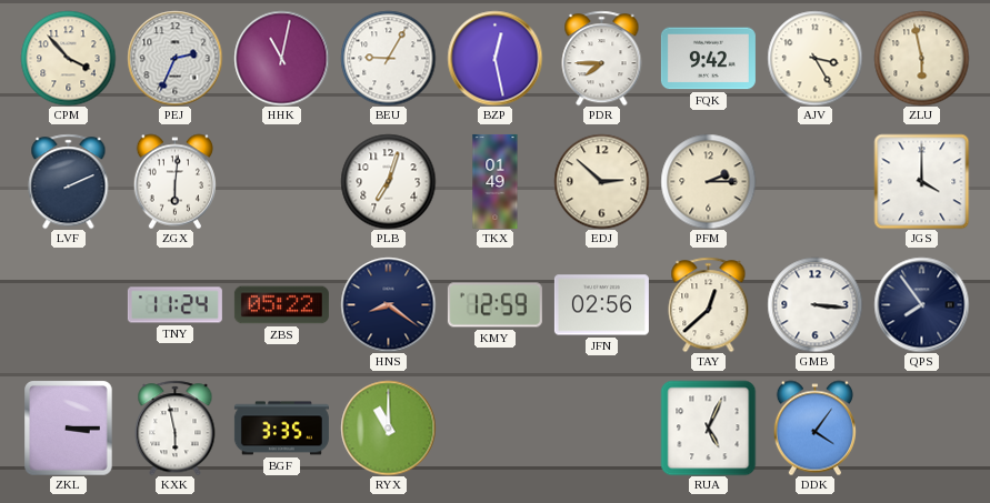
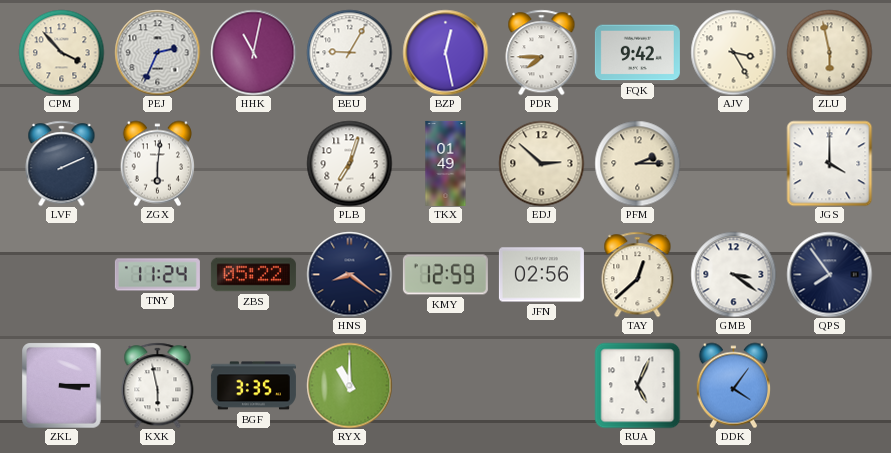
GMB: 3:16 -> 3:21
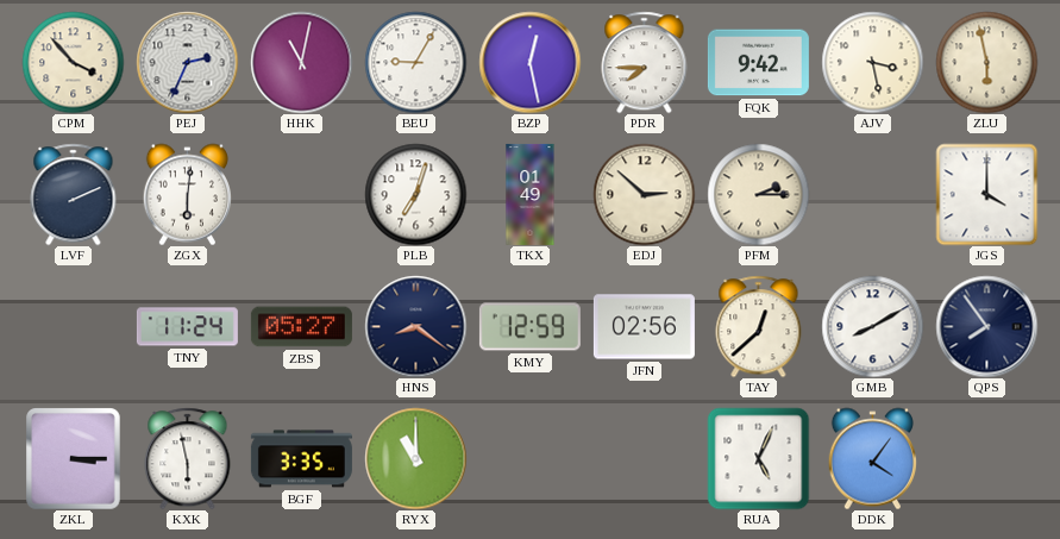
AJV: 3:25 -> 3:28
ZBS: 05:22 -> 05:27
GMB: 3:21 -> 8:10
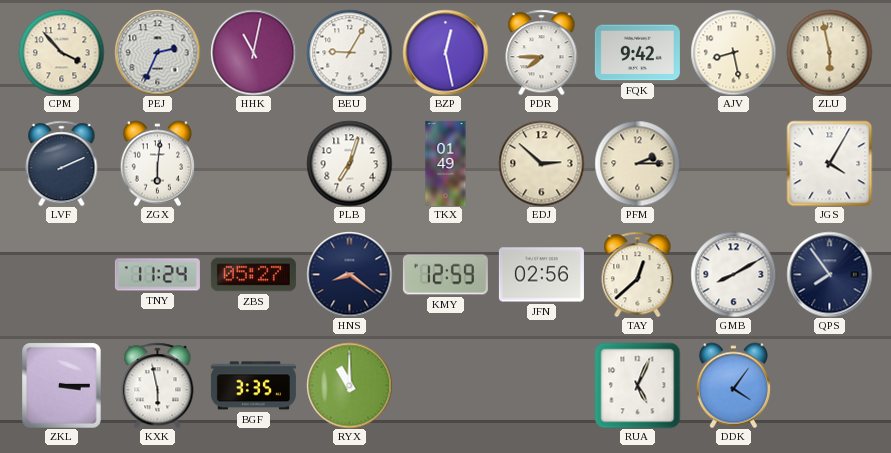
AJV: 3:28 -> 8:28
JGS: 4:00 -> 4:05
